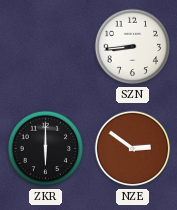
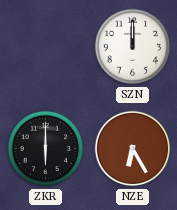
SZN: 8:44 -> 12:00
NZE: 2:51 -> 6:25
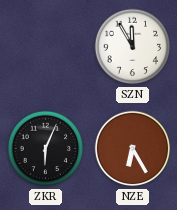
SZN: 12:00 -> 11:55
ZKR: 6:00 -> 6:04
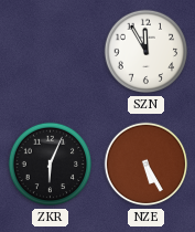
NZE: 6:25 -> 5:25
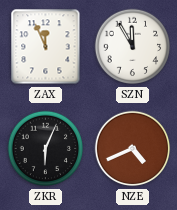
ZAX: none -> 11:56
NZE: 5:25 -> 4:41
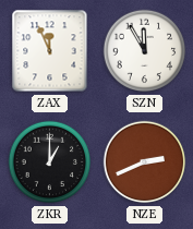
ZKR: 6:04 -> 1:00
NZE: 4:41 -> 2:41
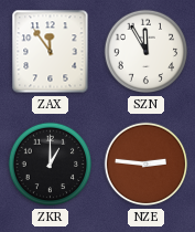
ZAX: 11:56 -> 11:54
NZE: 2:41 -> 2:46
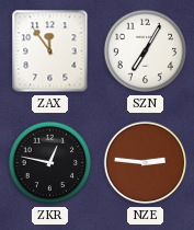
SZN: 11:55 -> 7:05
ZKR: 1:00 -> 12:47
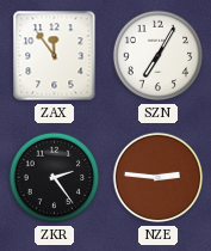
ZKR: 12:47 -> 2:24
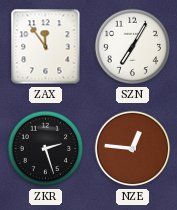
ZKR: 2:24 -> 2:27
NZE: 2:46 -> 12:46
